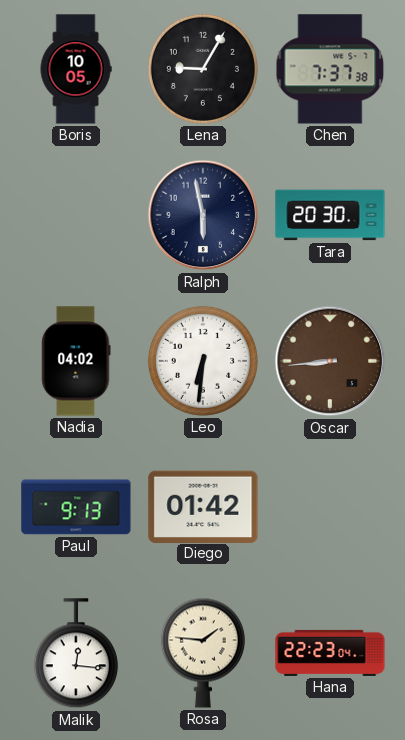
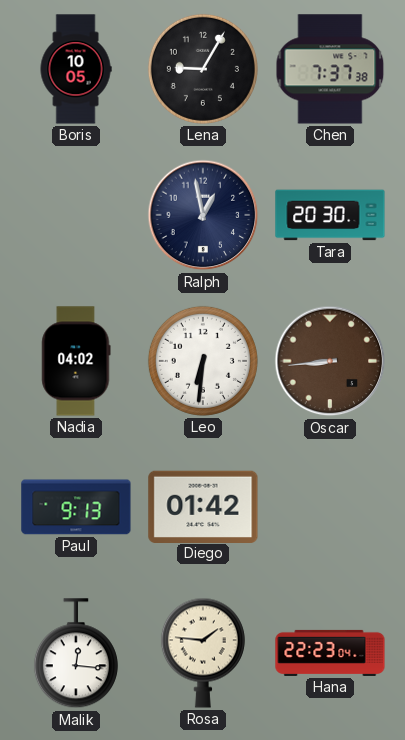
Ralph: 5:58 -> 12:58
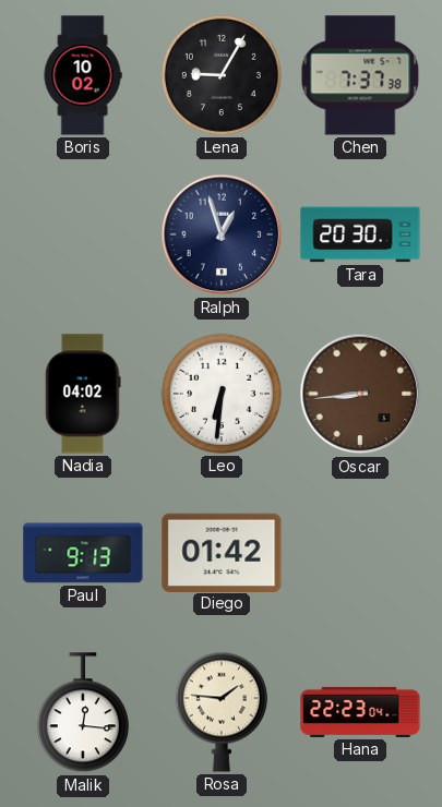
Boris: 10:05 -> 10:02
Ralph: 12:58 -> 12:57
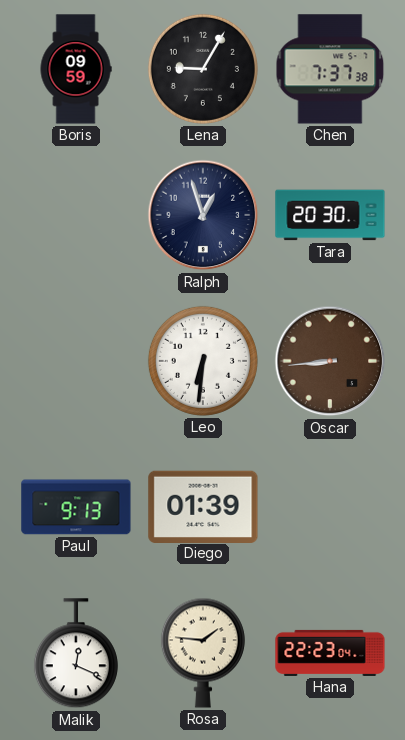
Boris: 10:02 -> 09:59
Nadia: 04:02 -> none
Diego: 01:42 -> 01:39
Malik: 12:16 -> 12:19
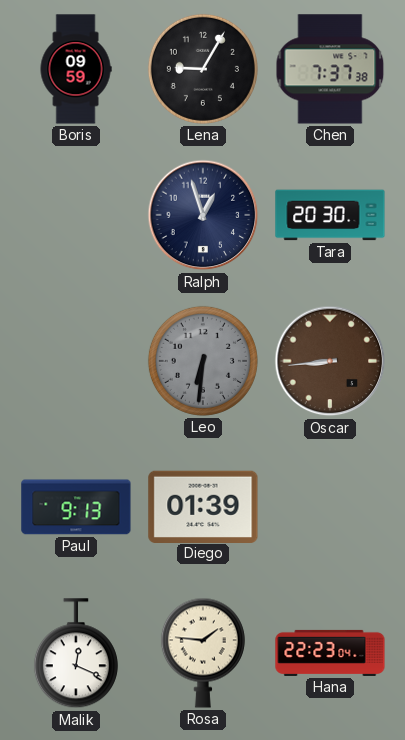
Leo dial: white -> grey
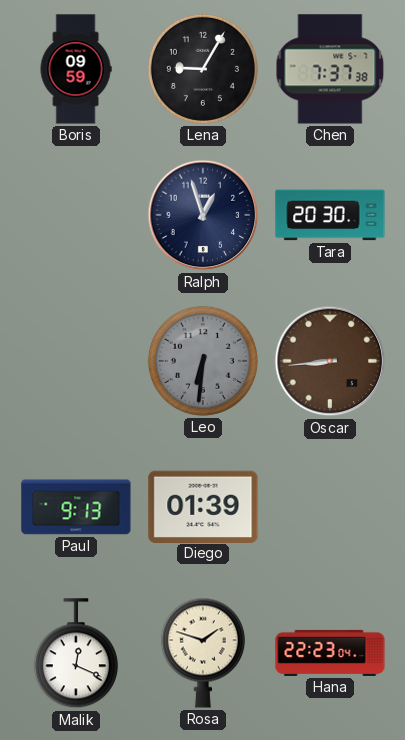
Rosa: 1:46 -> 1:48
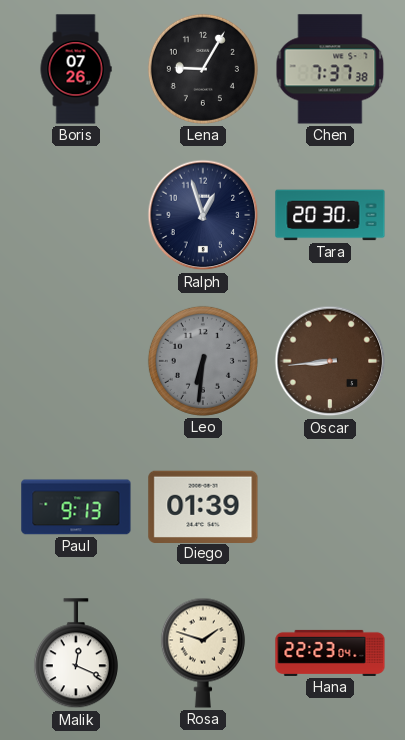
Boris: 09:59 -> 07:26
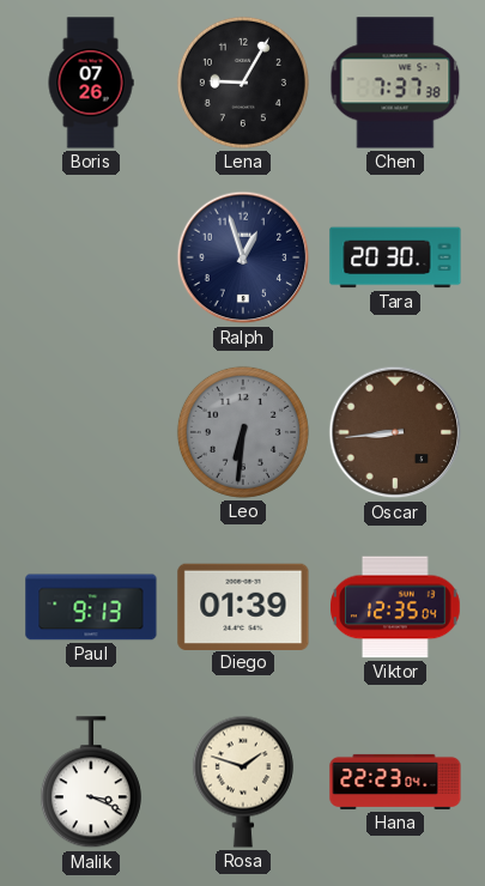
Viktor: none -> 12:35
Malik: 12:19 -> 3:19
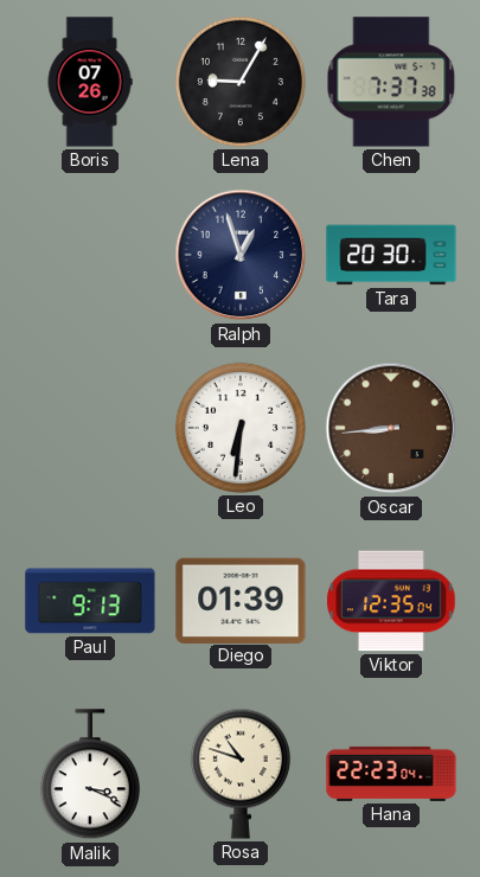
Leo dial: grey -> white
Rosa: 1:48 -> 10:48
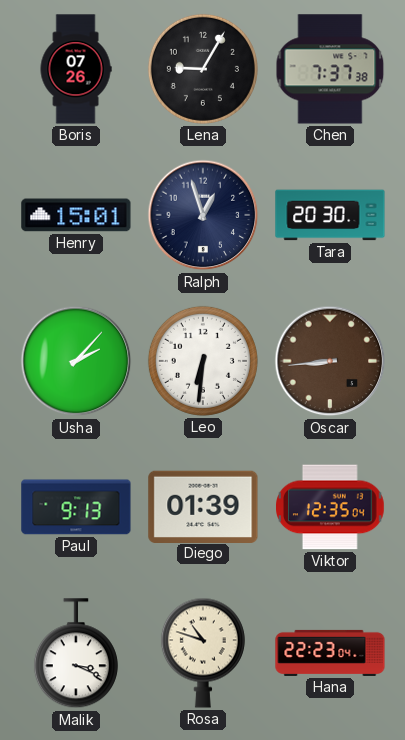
Henry: none -> 15:01
Usha: none -> 2:07
